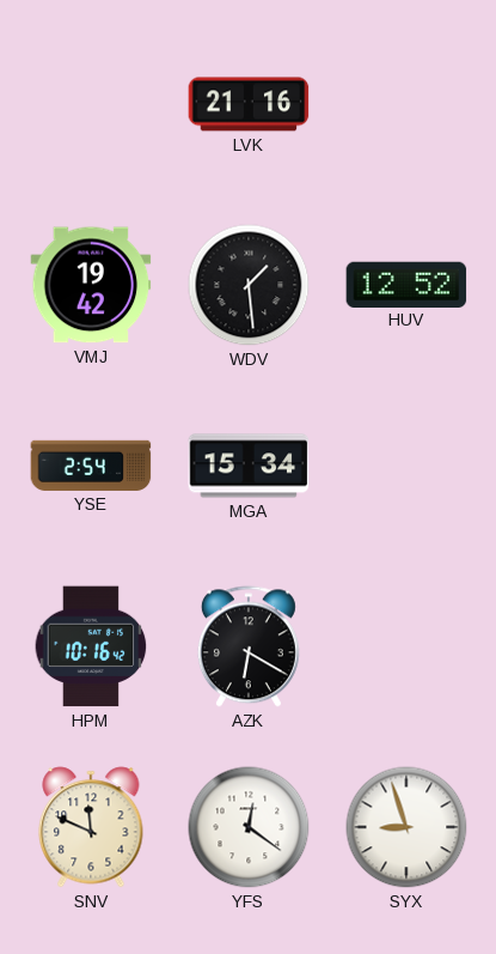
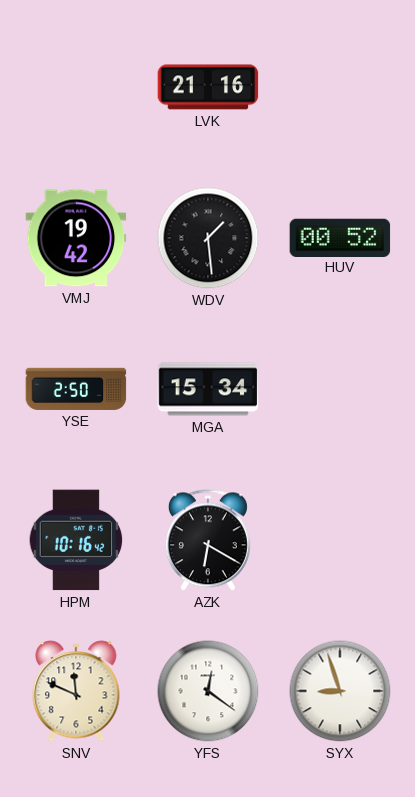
HUV: 12:52 -> 00:52
YSE: 2:54 -> 2:50
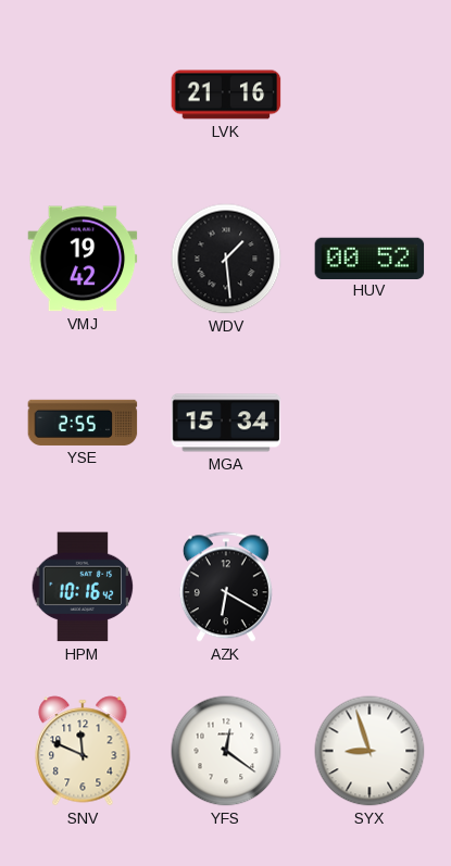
YSE: 2:50 -> 2:55
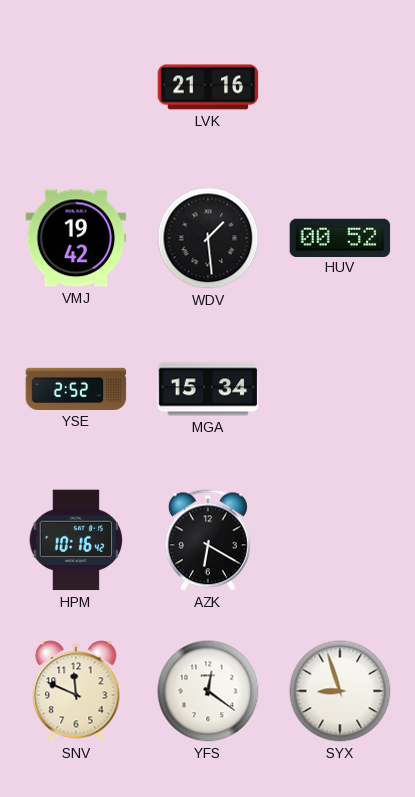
YSE: 2:55 -> 2:52
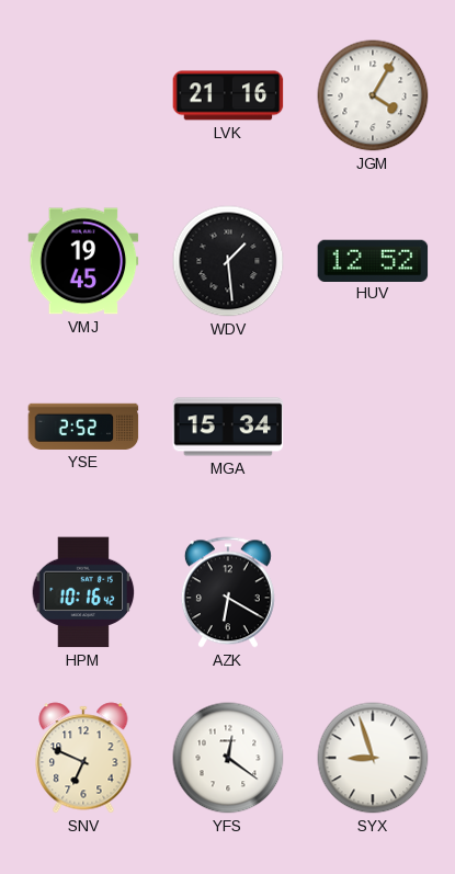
JGM: none -> 4:05
VMJ: 19:42 -> 19:45
HUV: 00:52 -> 12:52
SNV: 11:49 -> 6:49
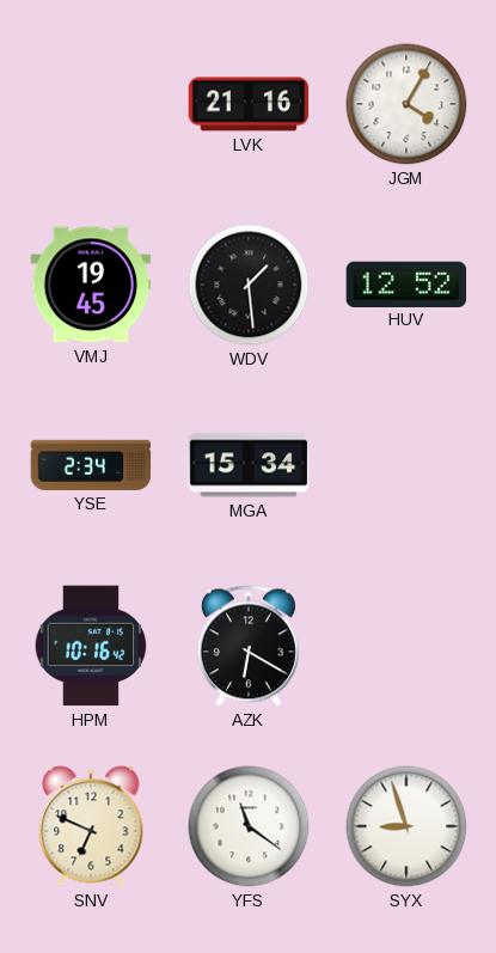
YSE: 2:52 -> 2:34
YFS: 12:21 -> 11:21
